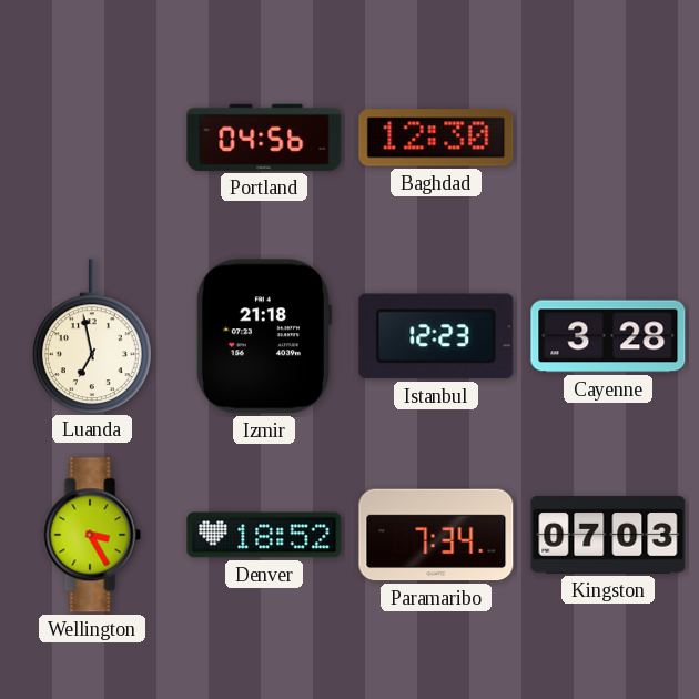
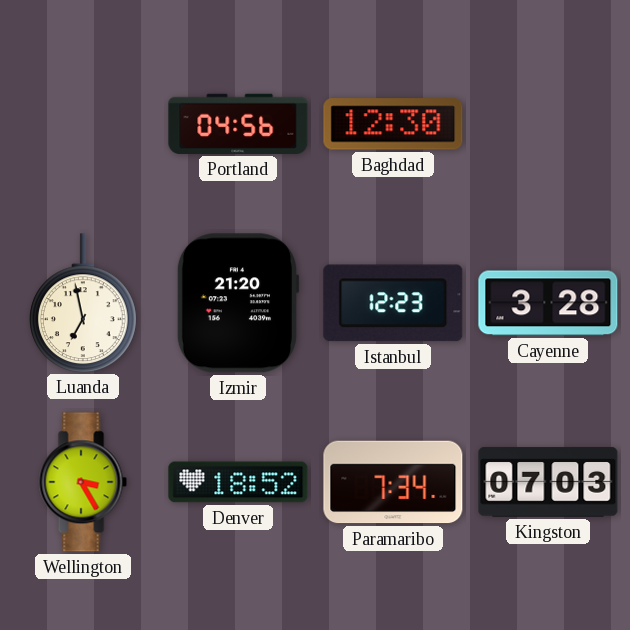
Izmir: 21:18 -> 21:20
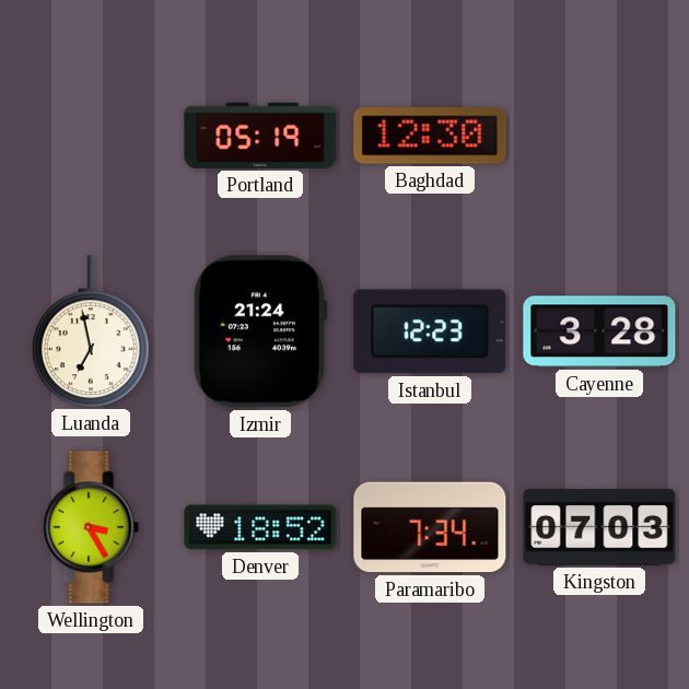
Portland: 04:56 -> 05:19
Izmir: 21:20 -> 21:24
